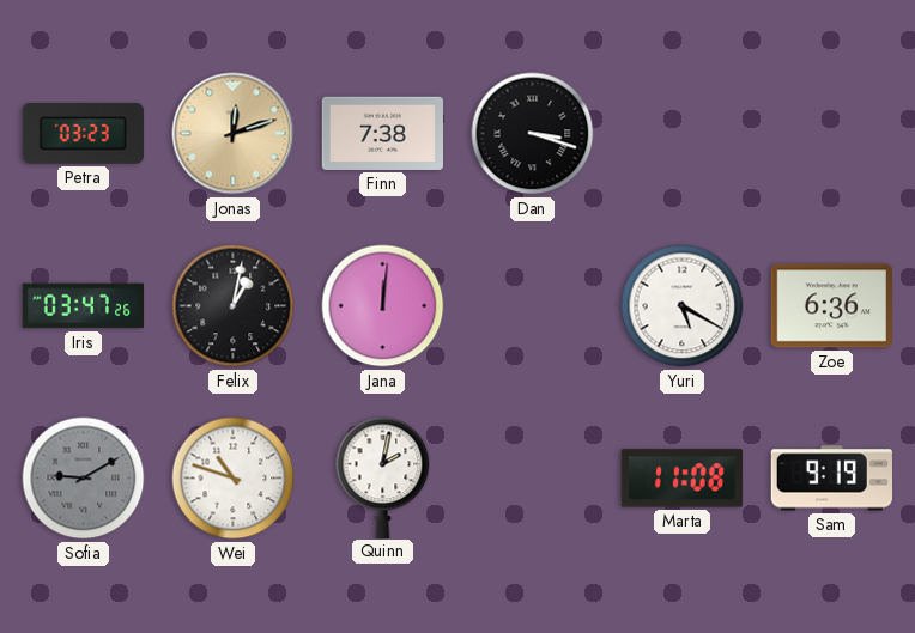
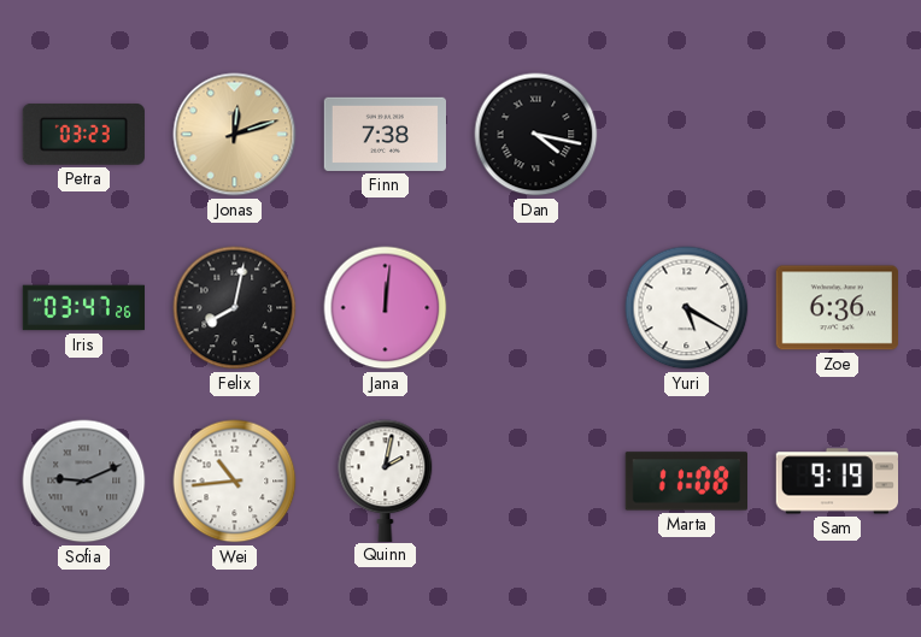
Dan: 3:18 -> 4:17
Felix: 1:02 -> 8:02
Sofia: 9:10 -> 9:11
Wei: 10:48 -> 10:44
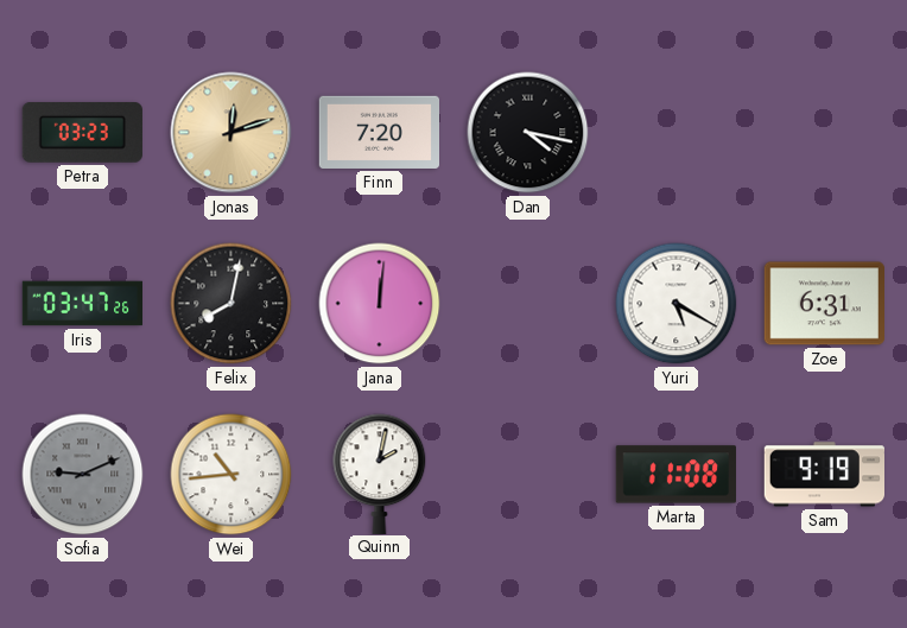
Finn: 7:38 -> 7:20
Zoe: 6:36 -> 6:31
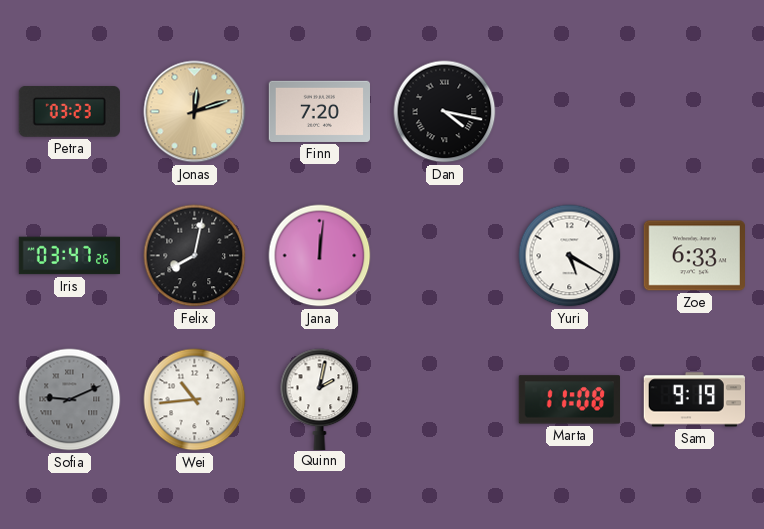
Zoe: 6:31 -> 6:33
